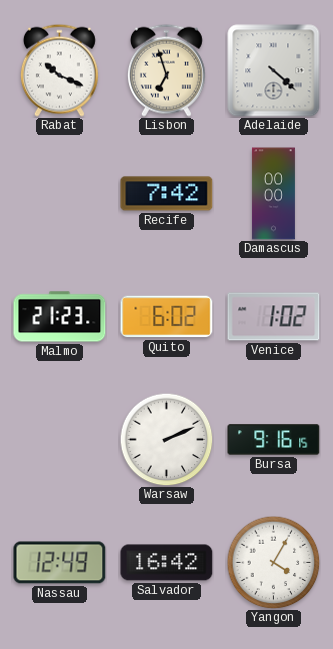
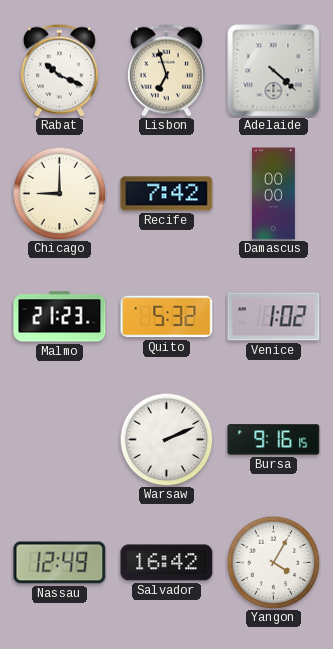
Chicago: none -> 9:00
Quito: 6:02 -> 5:32
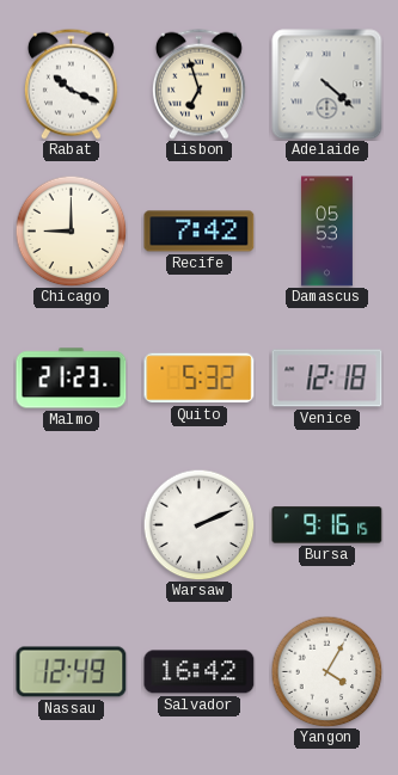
Damascus: 00:00 -> 05:53
Venice: 1:02 -> 12:18
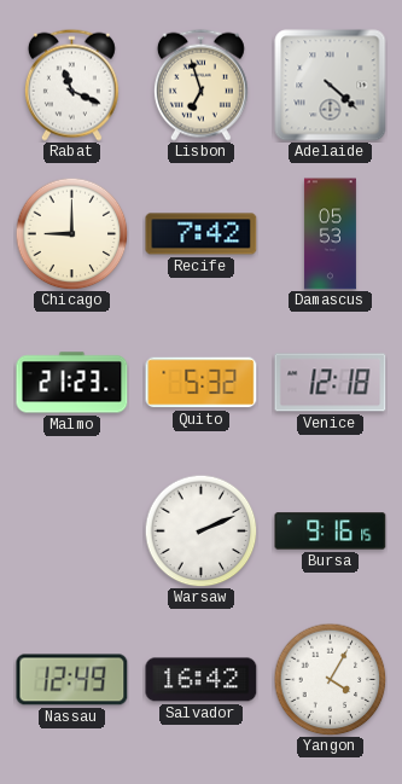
Rabat: 10:19 -> 11:19
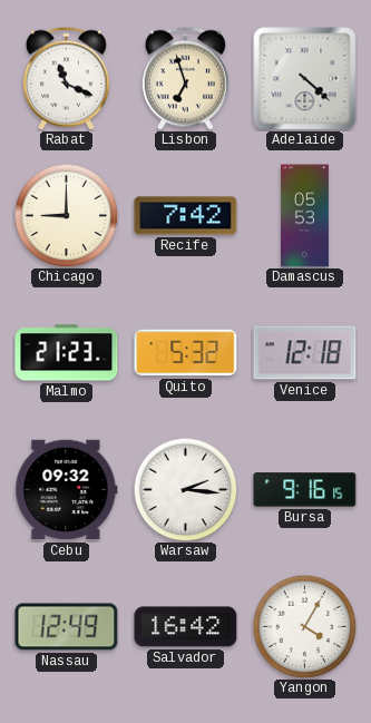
Cebu: none -> 09:32
Warsaw: 2:11 -> 2:16
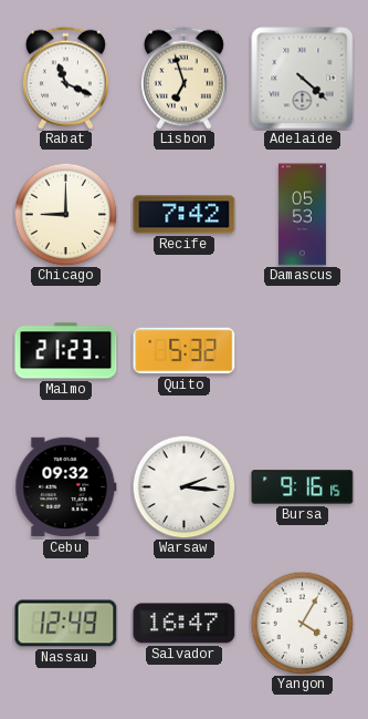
Venice: 12:18 -> none
Salvador: 16:42 -> 16:47
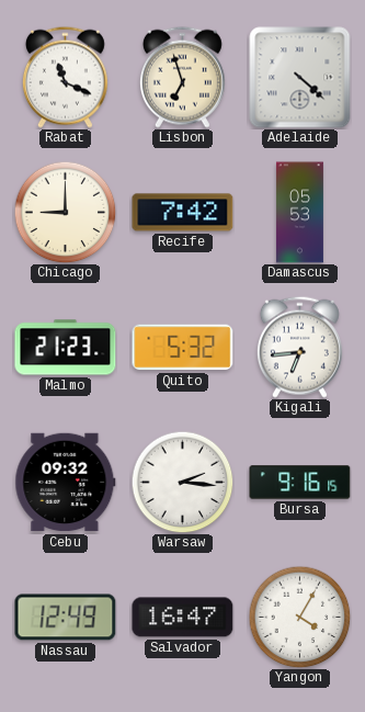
Kigali: none -> 6:44
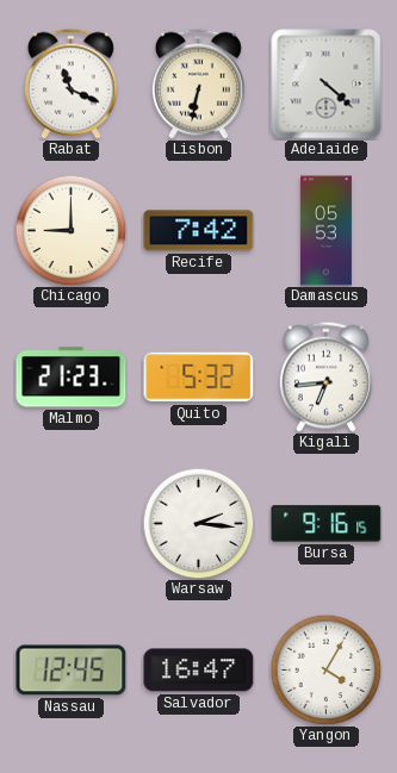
Lisbon: 6:57 -> 6:32
Cebu: 09:32 -> none
Nassau: 12:49 -> 12:45
